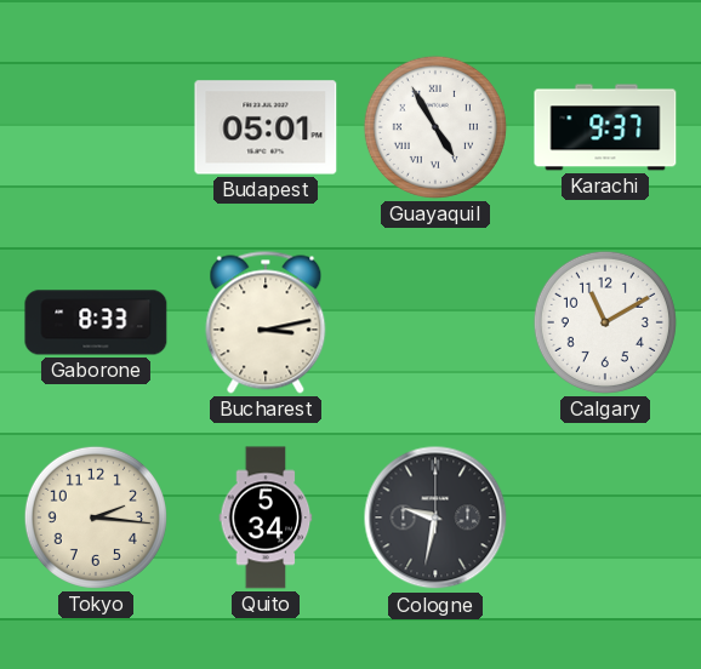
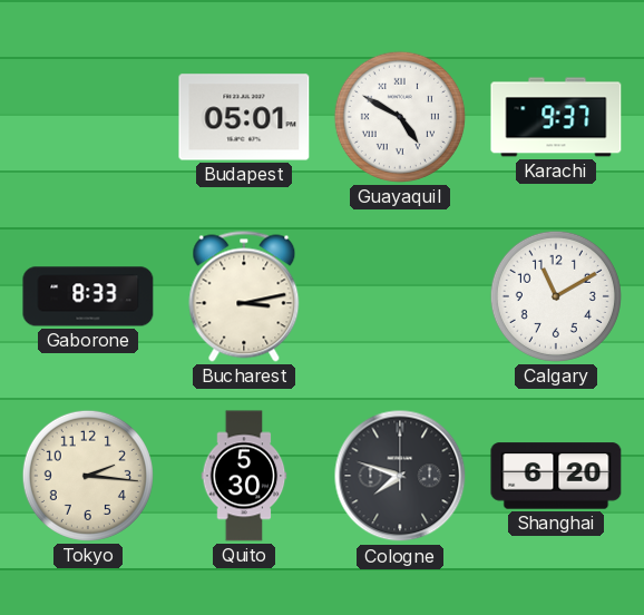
Guayaquil: 4:55 -> 4:50
Quito: 5:34 -> 5:30
Cologne: 9:32 -> 7:48
Shanghai: none -> 6:20
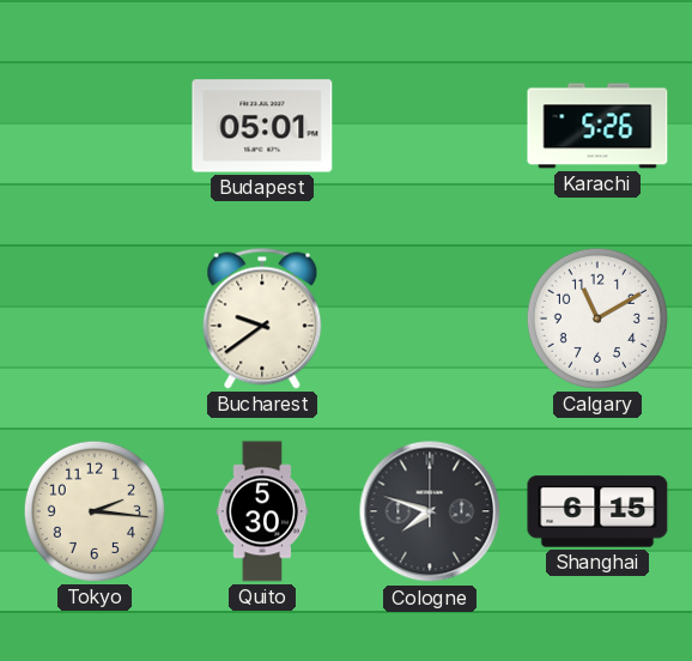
Guayaquil: 4:50 -> none
Karachi: 9:37 -> 5:26
Gaborone: 8:33 -> none
Bucharest: 3:13 -> 9:39
Shanghai: 6:20 -> 6:15
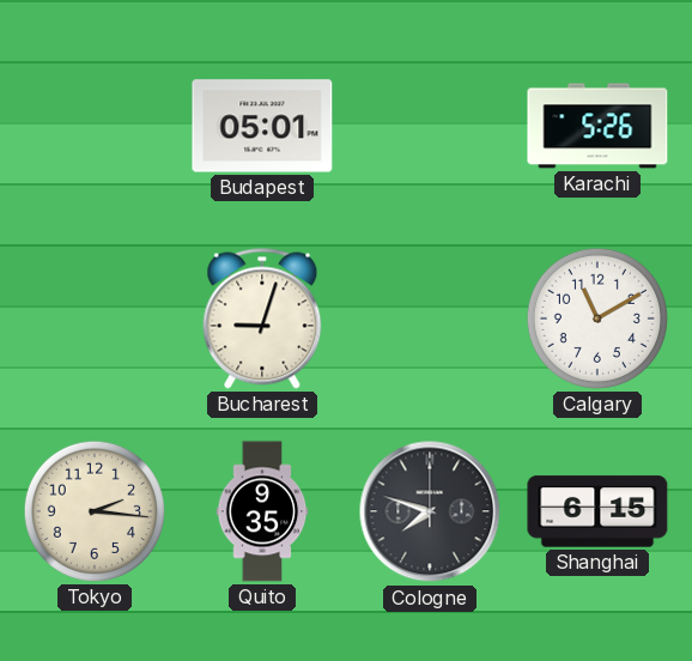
Bucharest: 9:39 -> 9:03
Quito: 5:30 -> 9:35
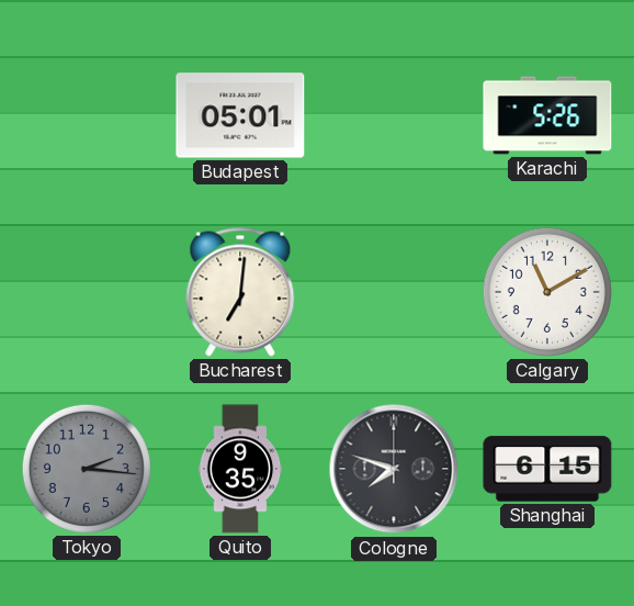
Bucharest: 9:03 -> 7:01
Tokyo dial: cream -> grey
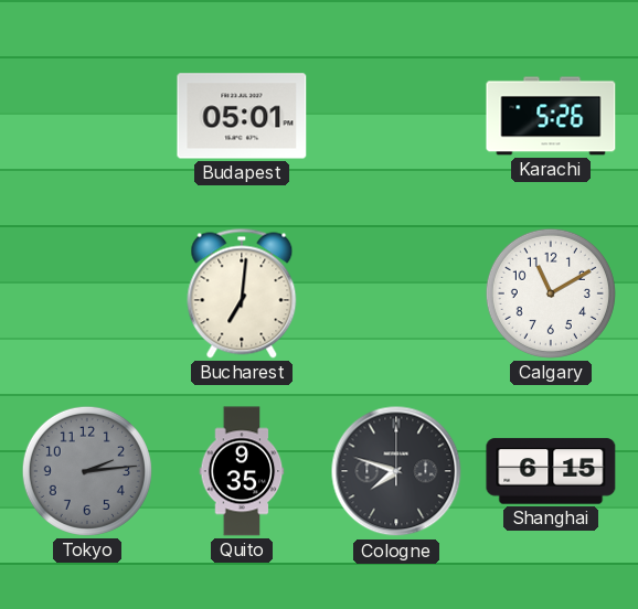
Tokyo: 2:16 -> 2:14
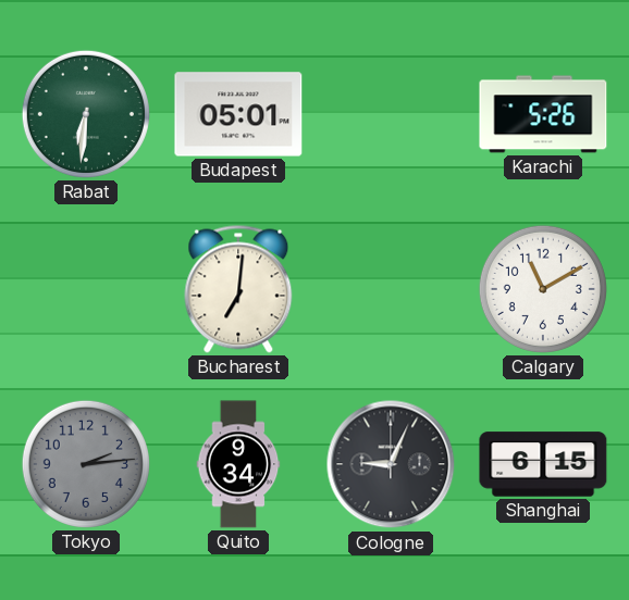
Rabat: none -> 6:31
Quito: 9:35 -> 9:34
Cologne: 7:48 -> 9:04
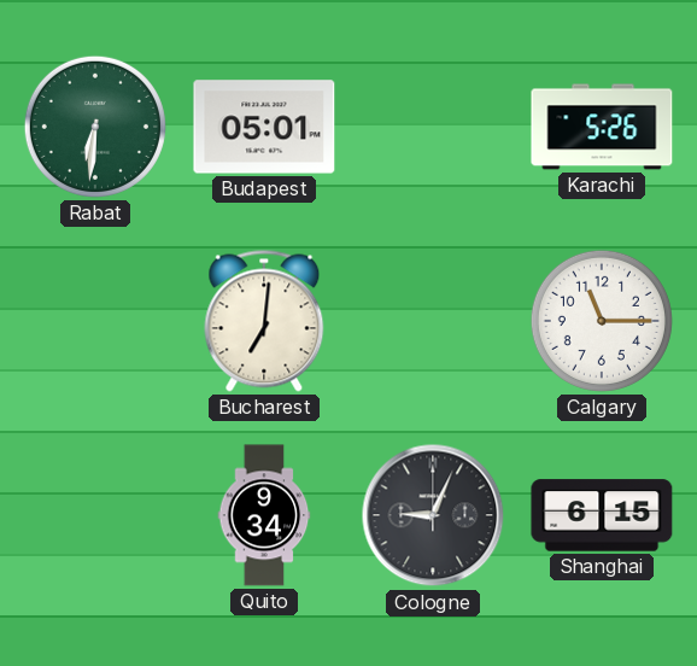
Calgary: 11:10 -> 11:15
Tokyo: 2:14 -> none
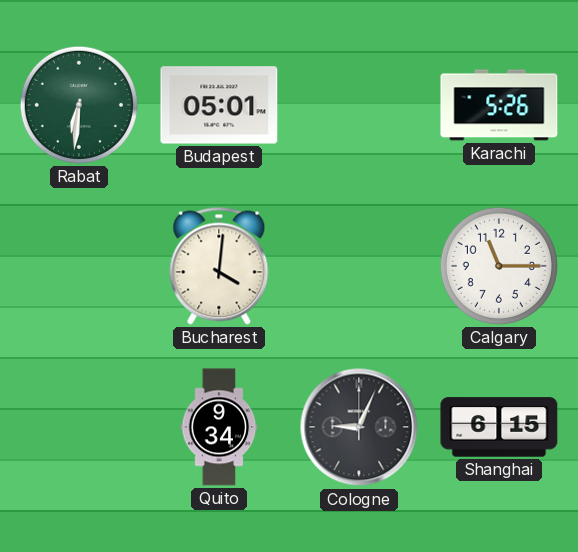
Bucharest: 7:01 -> 4:01
